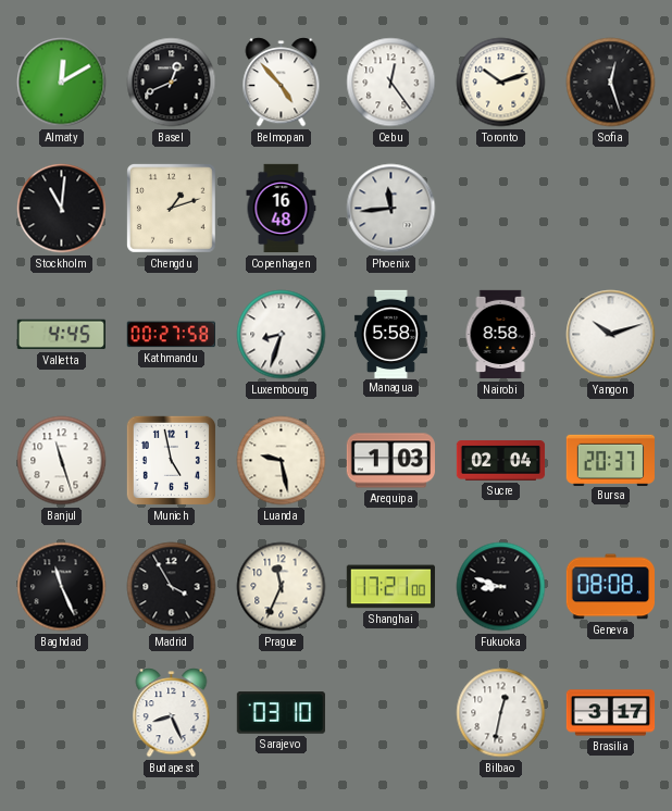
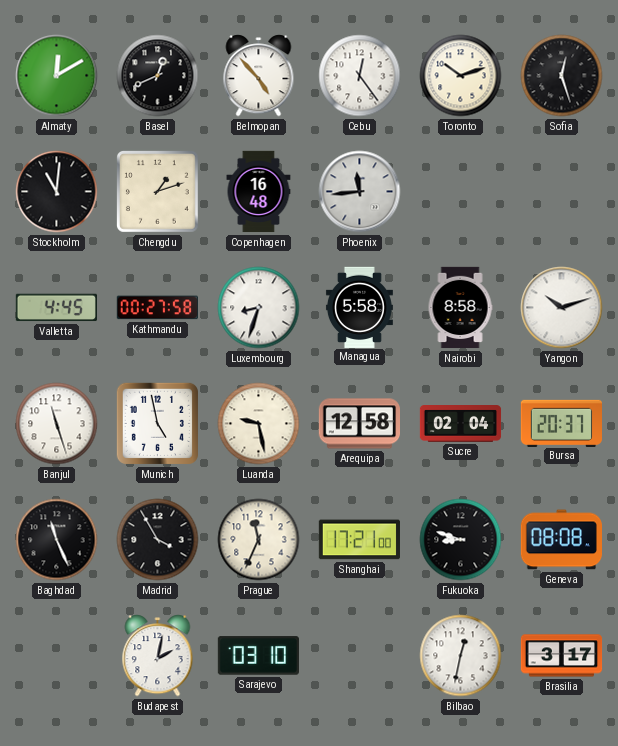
Arequipa: 1:03 -> 12:58
Budapest: 8:26 -> 2:02
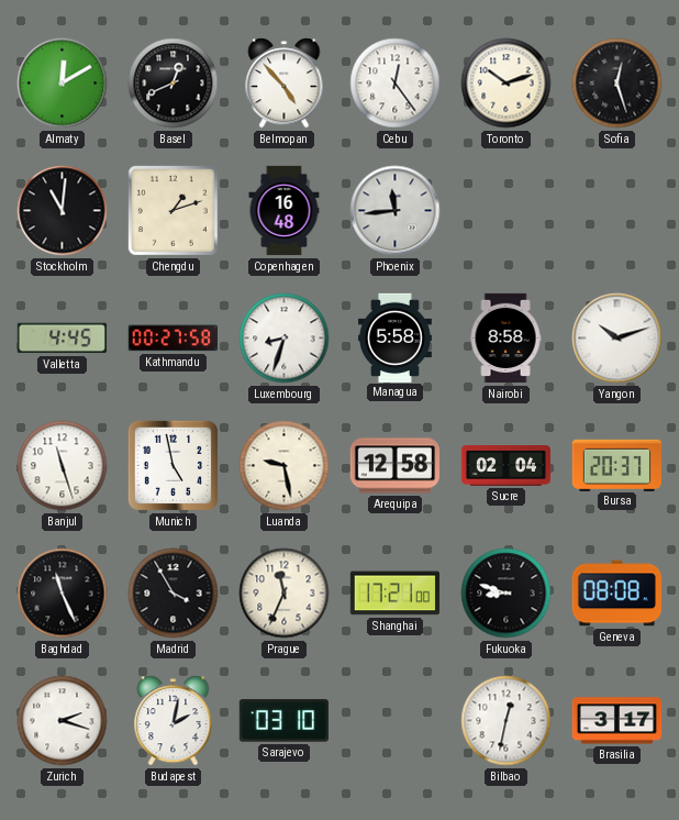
Zurich: none -> 2:18
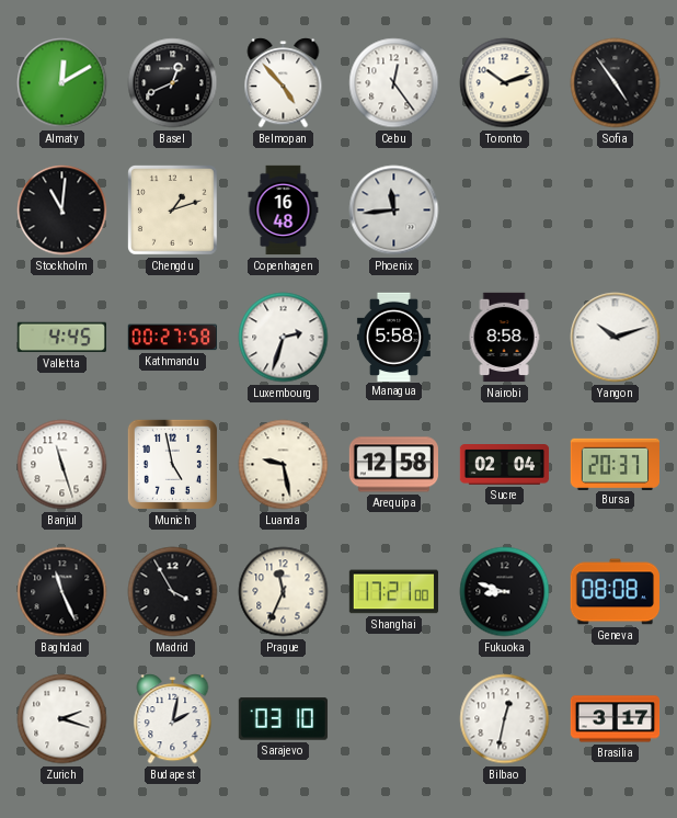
Sofia: 12:27 -> 4:54
Luxembourg: 8:33 -> 2:33
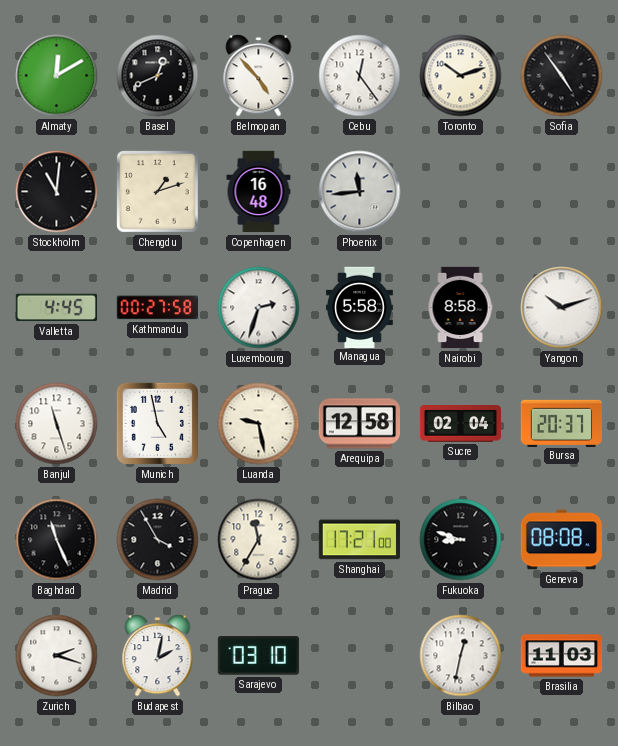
Prague: 11:34 -> 11:35
Brasilia: 3:17 -> 11:03
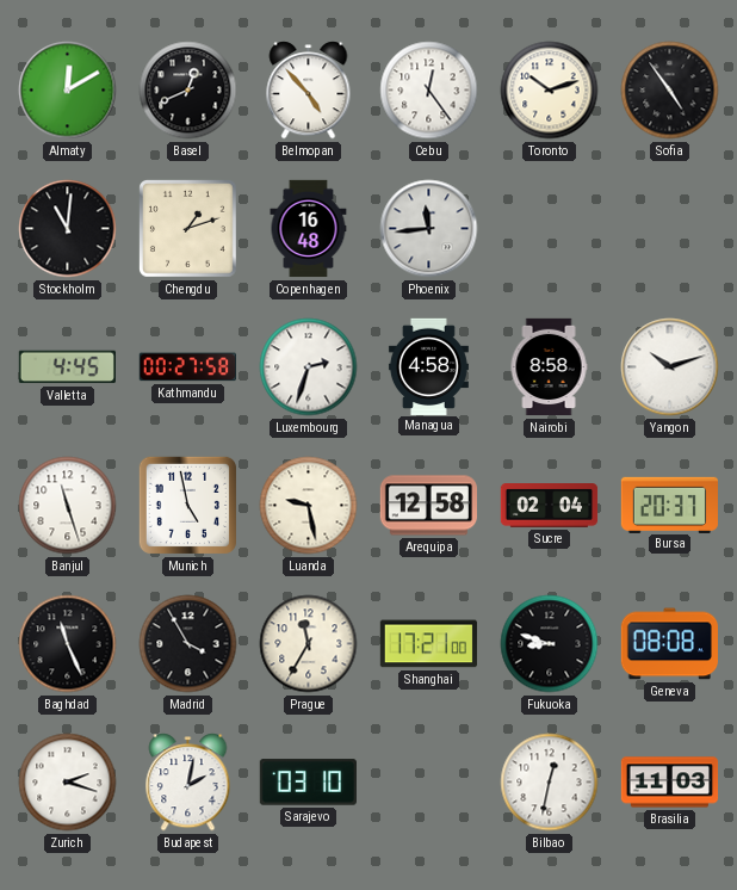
Managua: 5:58 -> 4:58
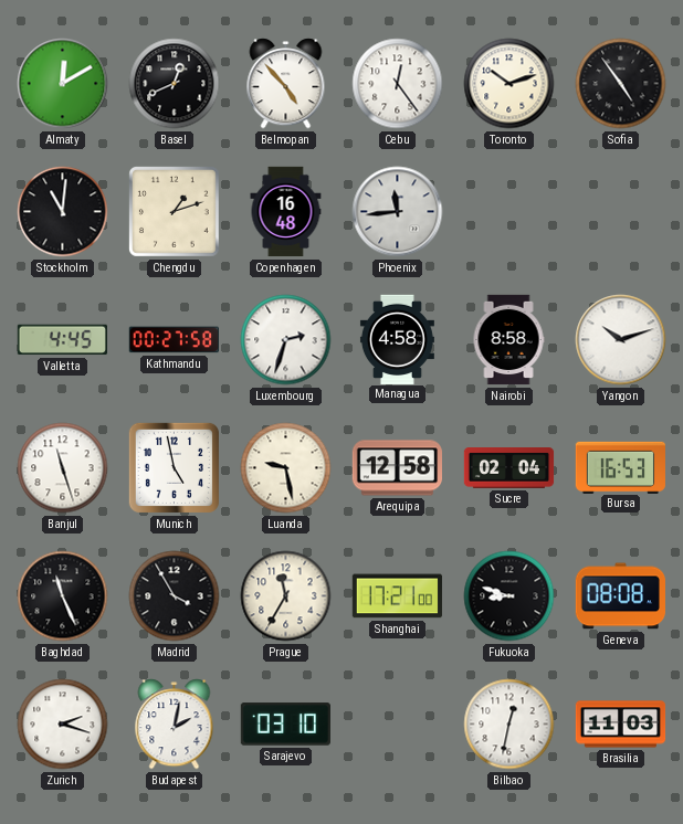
Bursa: 20:37 -> 16:53
